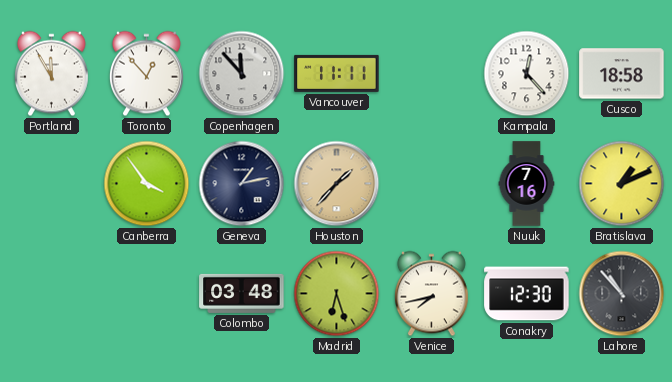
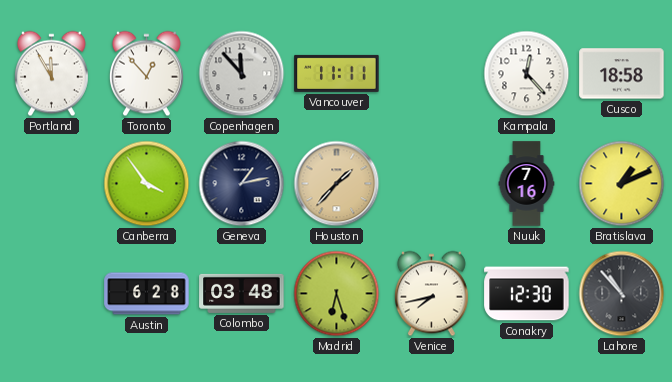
Austin: none -> 6:28
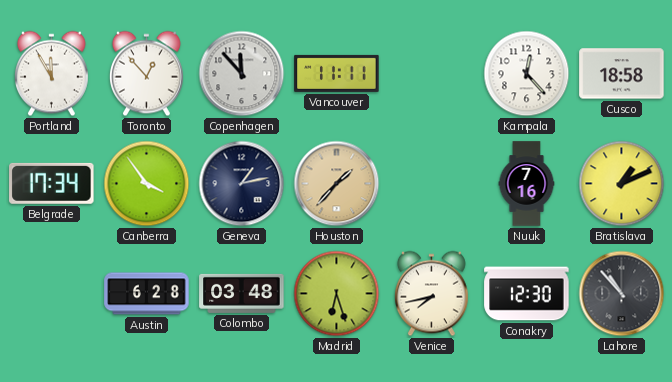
Belgrade: none -> 17:34
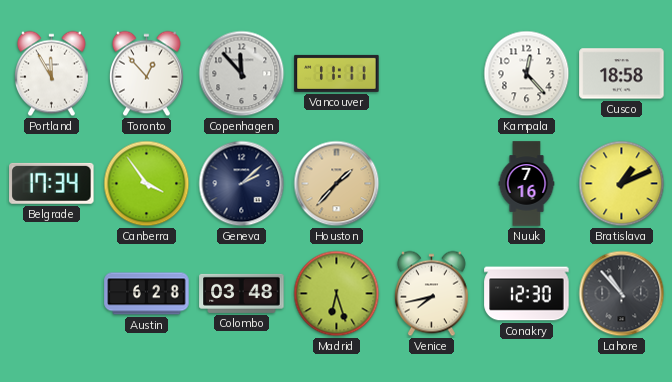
Geneva: 1:13 -> 2:08
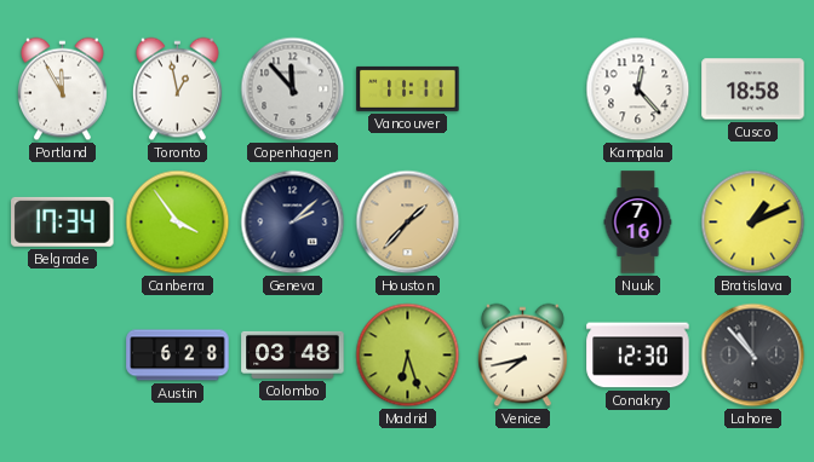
Toronto: 12:53 -> 12:58
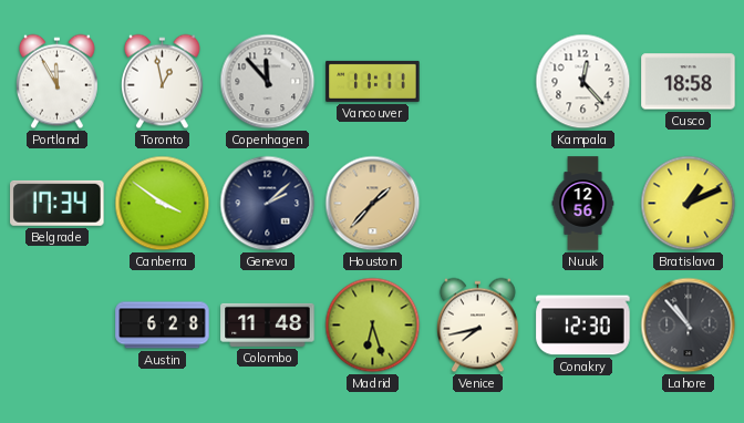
Canberra: 3:54 -> 3:51
Nuuk: 7:16 -> 12:56
Colombo: 03:48 -> 11:48
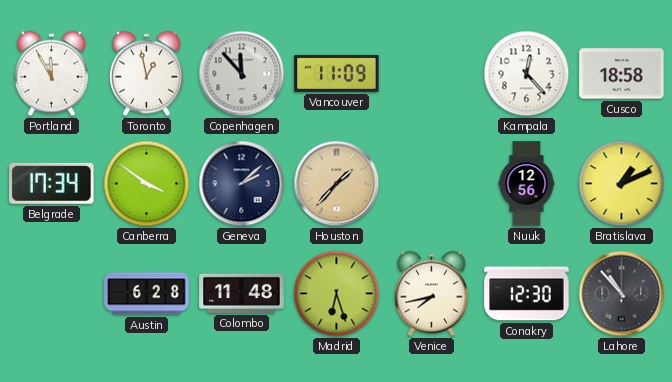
Vancouver: 11:11 -> 11:09
